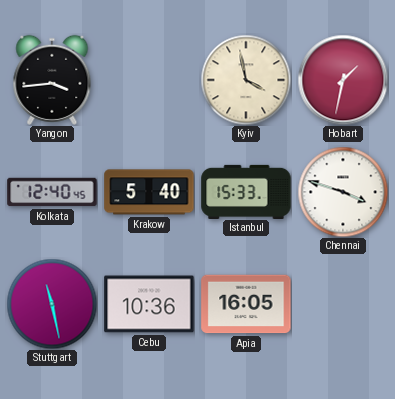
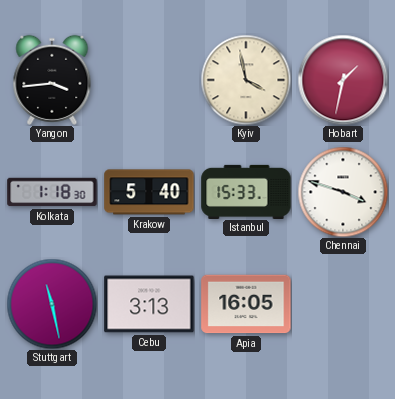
Kolkata: 12:40 -> 1:18
Cebu: 10:36 -> 3:13
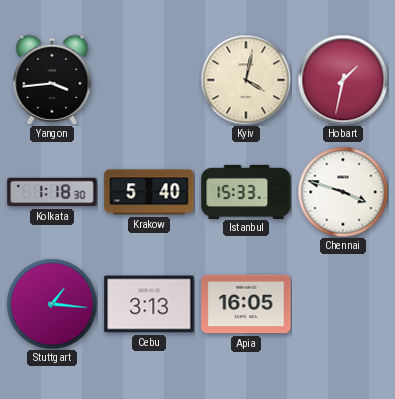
Kyiv: 3:58 -> 4:02
Stuttgart: 11:28 -> 1:16
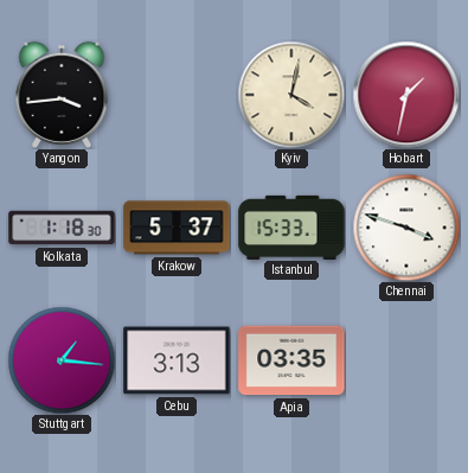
Krakow: 5:40 -> 5:37
Apia: 16:05 -> 03:35
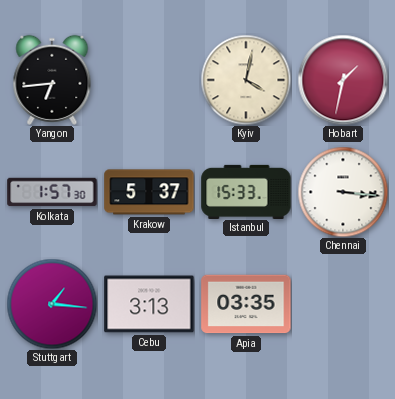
Yangon: 3:44 -> 6:44
Kolkata: 1:18 -> 1:57
Chennai: 3:48 -> 3:16
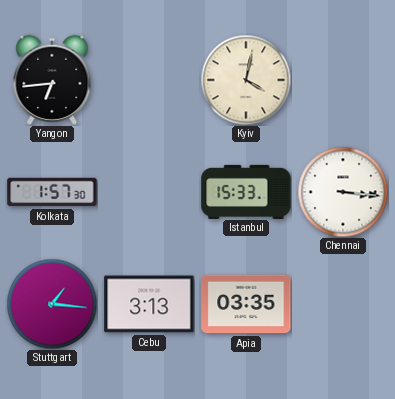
Hobart: 1:32 -> none
Krakow: 5:37 -> none
